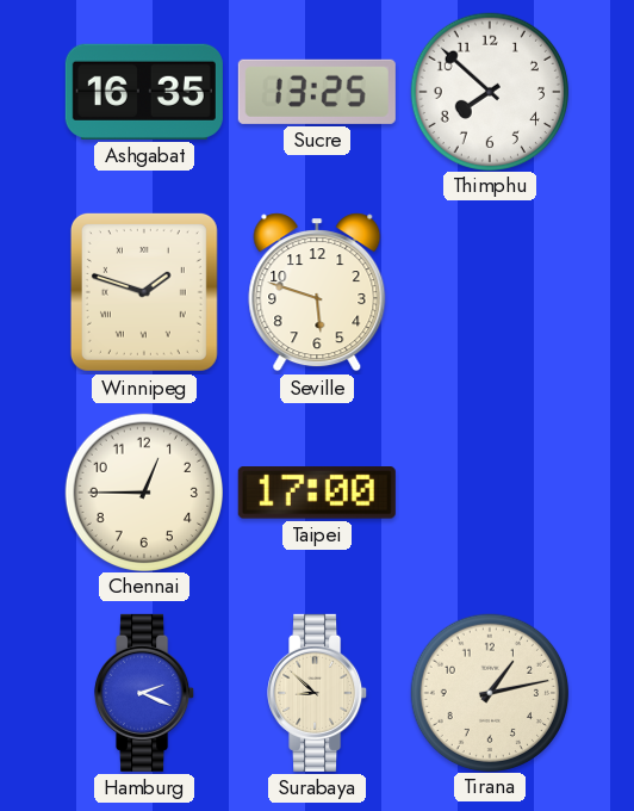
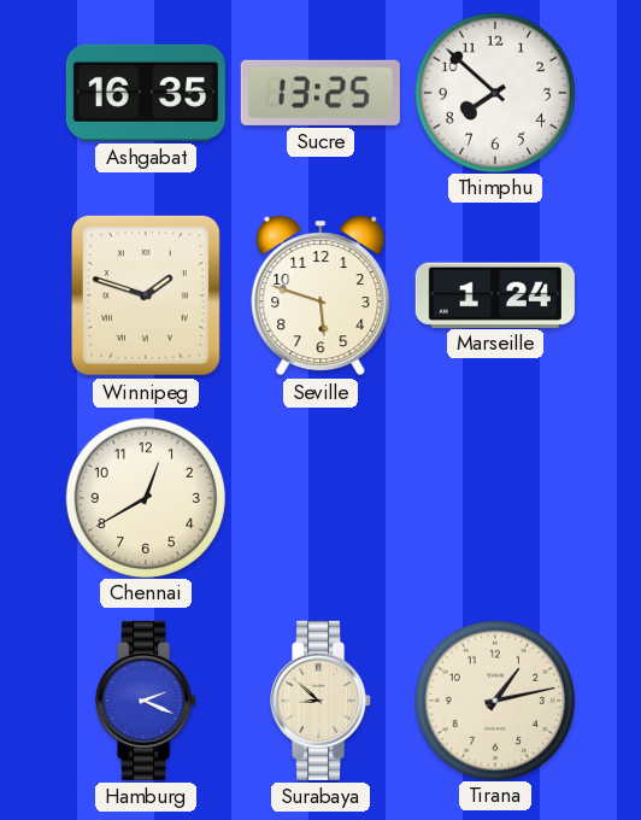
Marseille: none -> 1:24
Chennai: 12:45 -> 12:40
Taipei: 17:00 -> none
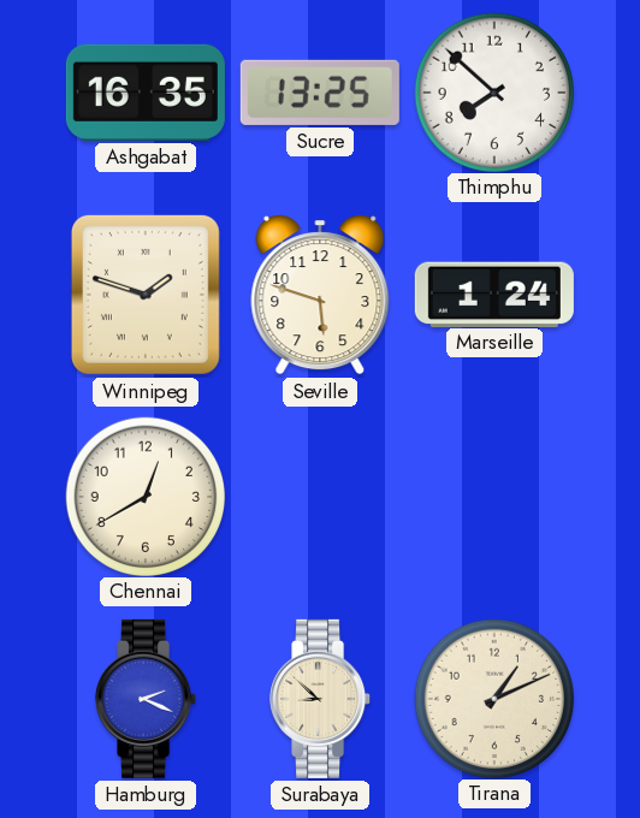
Tirana: 1:13 -> 1:11
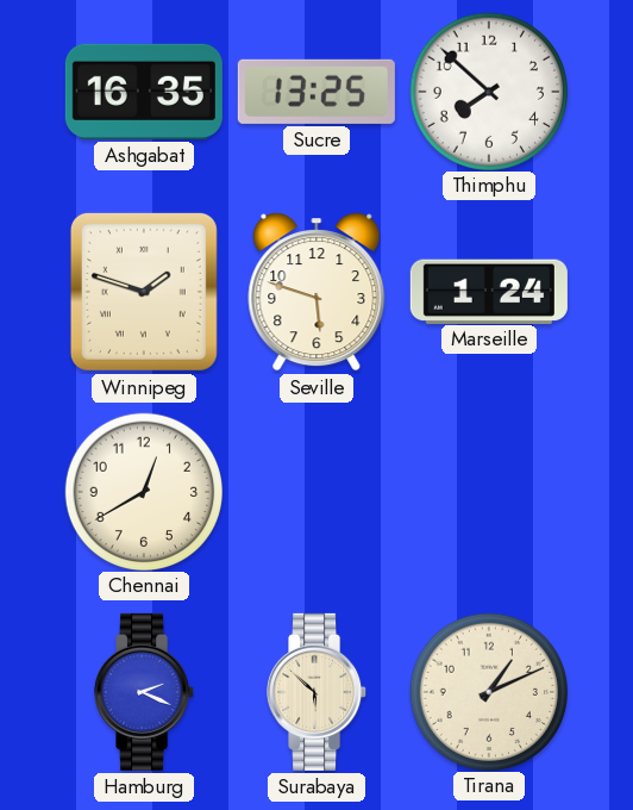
Surabaya: 8:52 -> 5:52
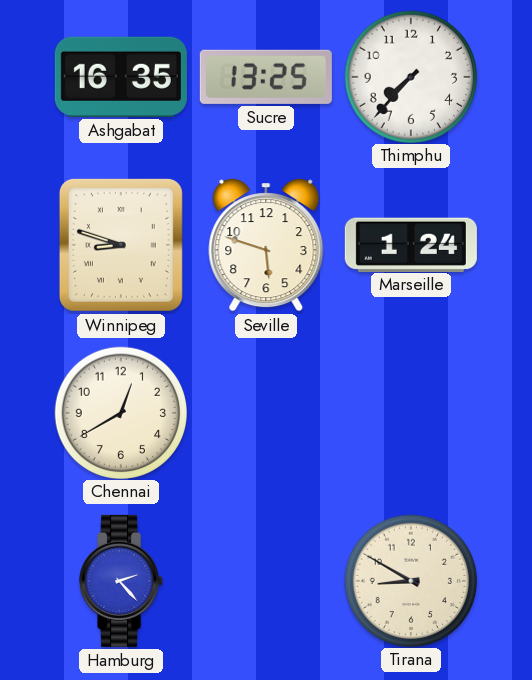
Thimphu: 7:52 -> 7:37
Winnipeg: 1:48 -> 8:48
Hamburg: 2:19 -> 2:23
Surabaya: 5:52 -> none
Tirana: 1:11 -> 8:50
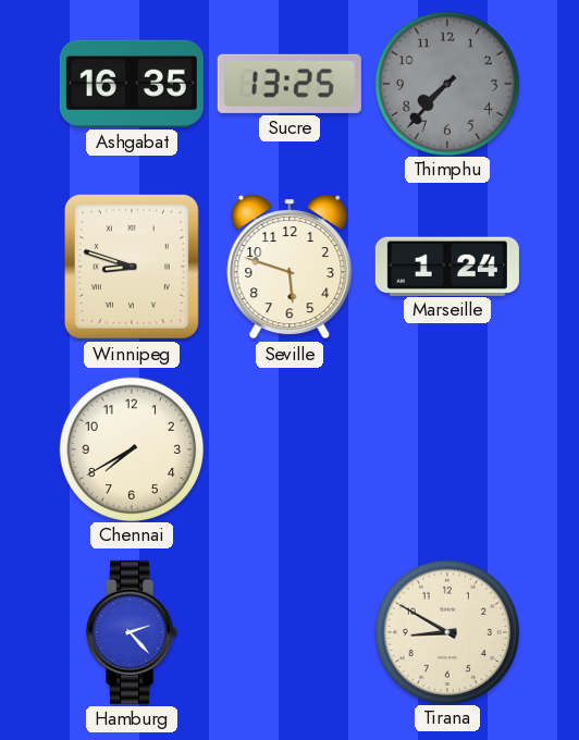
Thimphu dial: white -> grey
Chennai: 12:40 -> 7:40
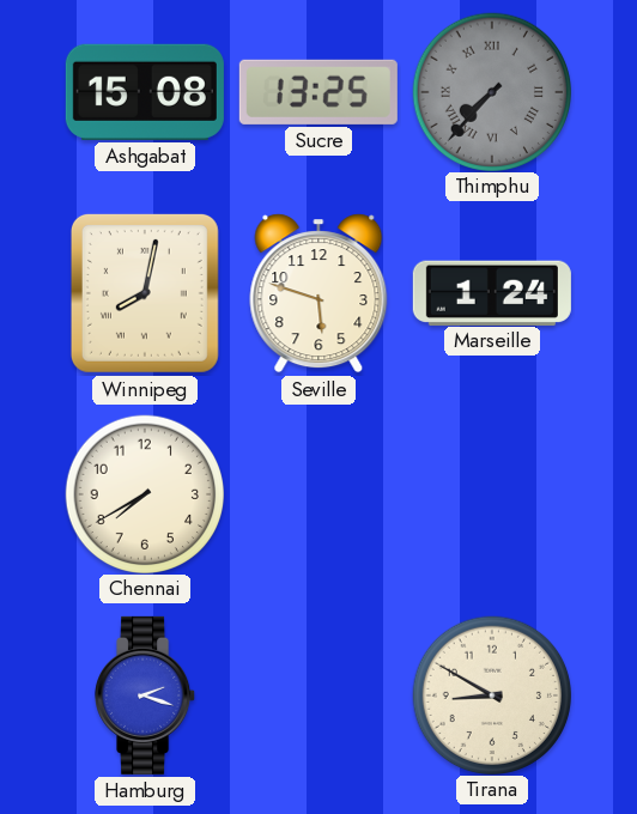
Ashgabat: 16:35 -> 15:08
Thimphu numerals: Arabic -> Roman
Winnipeg: 8:48 -> 8:02
Hamburg: 2:23 -> 2:18
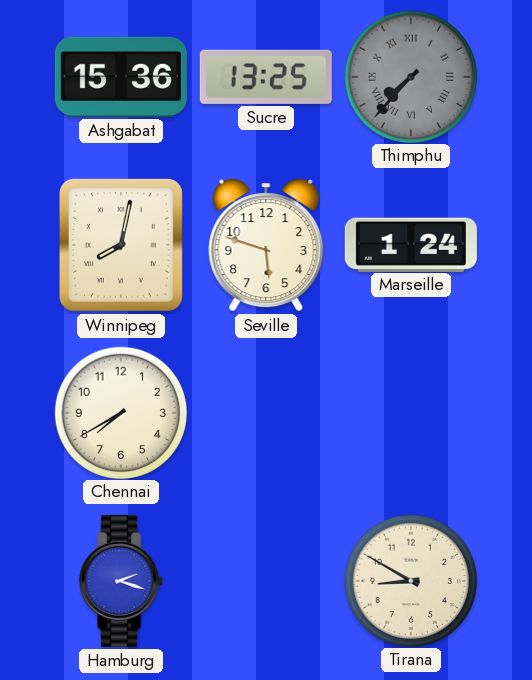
Ashgabat: 15:08 -> 15:36
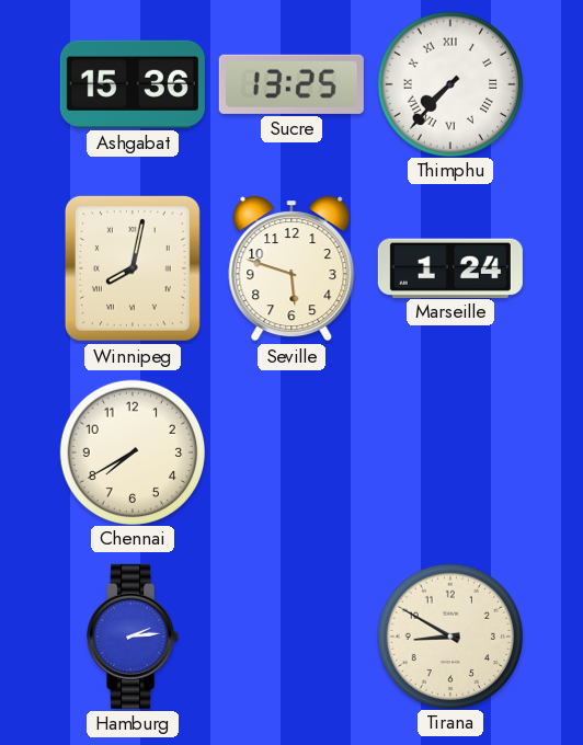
Thimphu dial: grey -> white
Hamburg: 2:18 -> 2:14
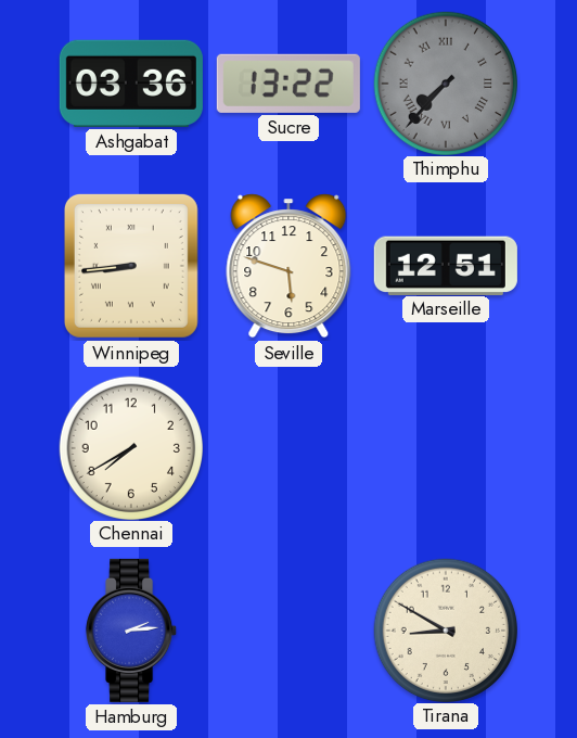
Ashgabat: 15:36 -> 03:36
Sucre: 13:25 -> 13:22
Thimphu dial: white -> grey
Winnipeg: 8:02 -> 8:44
Marseille: 1:24 -> 12:51
